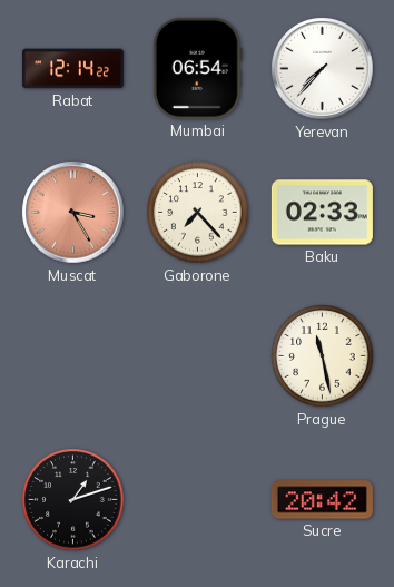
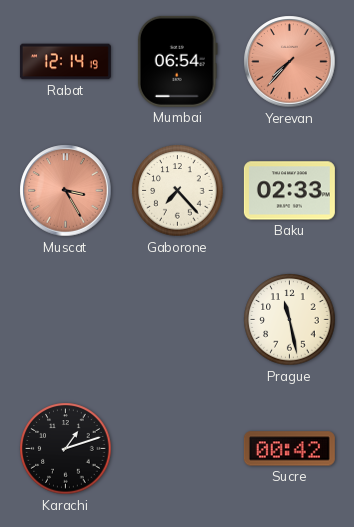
Rabat: 12:14:22 -> 12:14:19
Yerevan dial: white -> salmon
Sucre: 20:42 -> 00:42
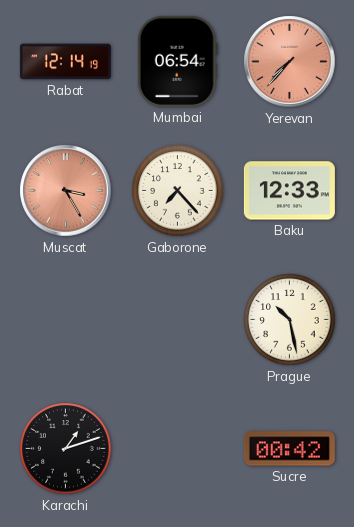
Baku: 02:33 -> 12:33
Prague: 11:28 -> 10:28
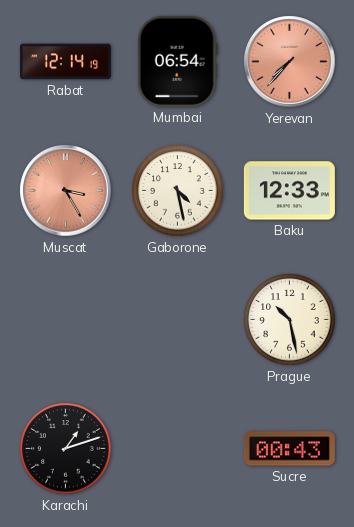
Gaborone: 7:23 -> 4:28
Sucre: 00:42 -> 00:43
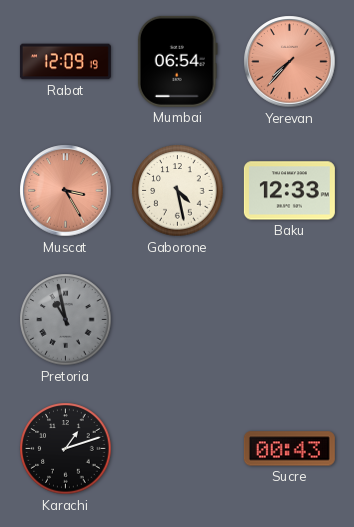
Rabat: 12:14 -> 12:09
Pretoria: none -> 10:58
Prague: 10:28 -> none
